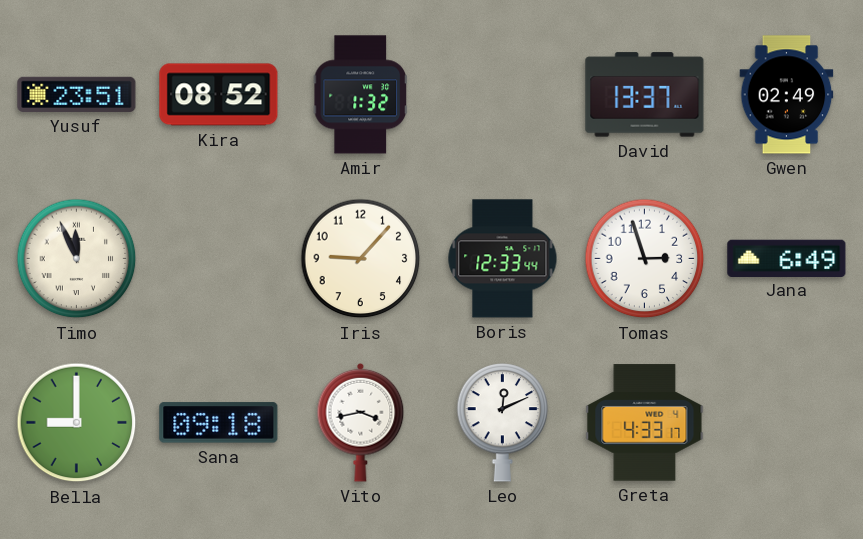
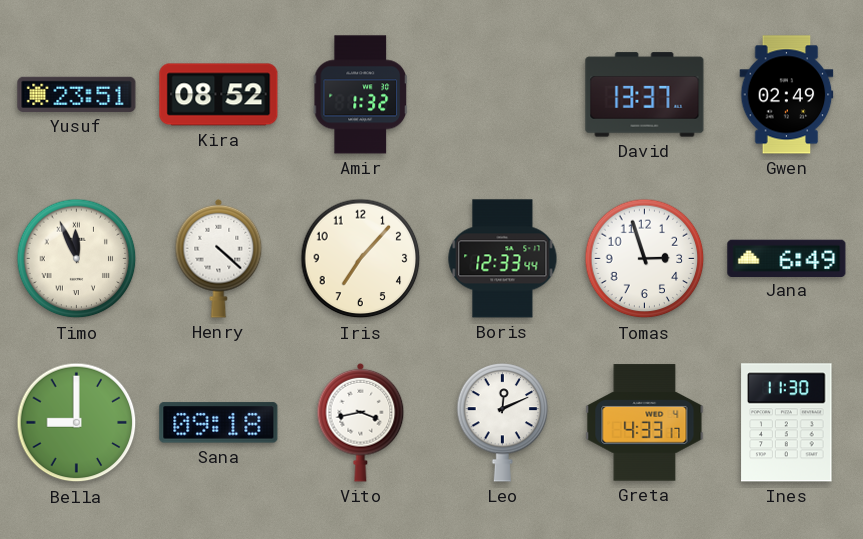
Henry: none -> 4:22
Iris: 9:07 -> 7:07
Ines: none -> 11:30
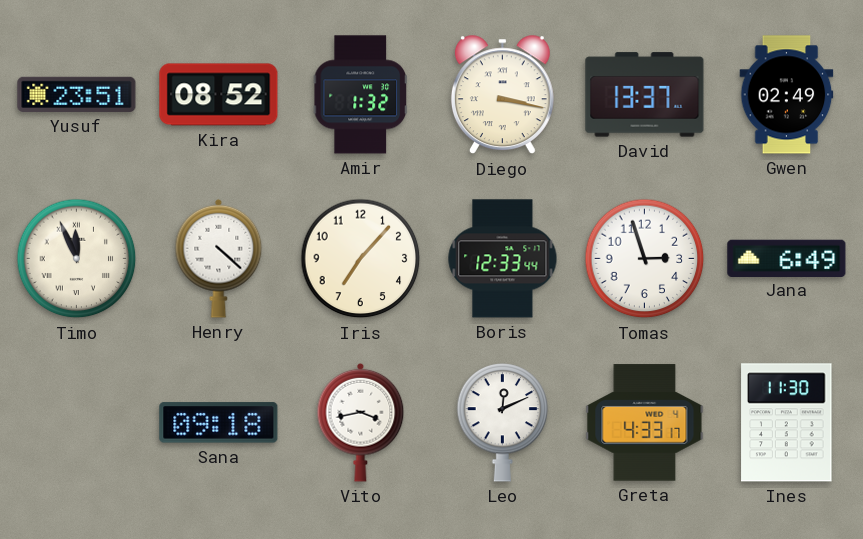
Diego: none -> 3:17
Bella: 9:00 -> none
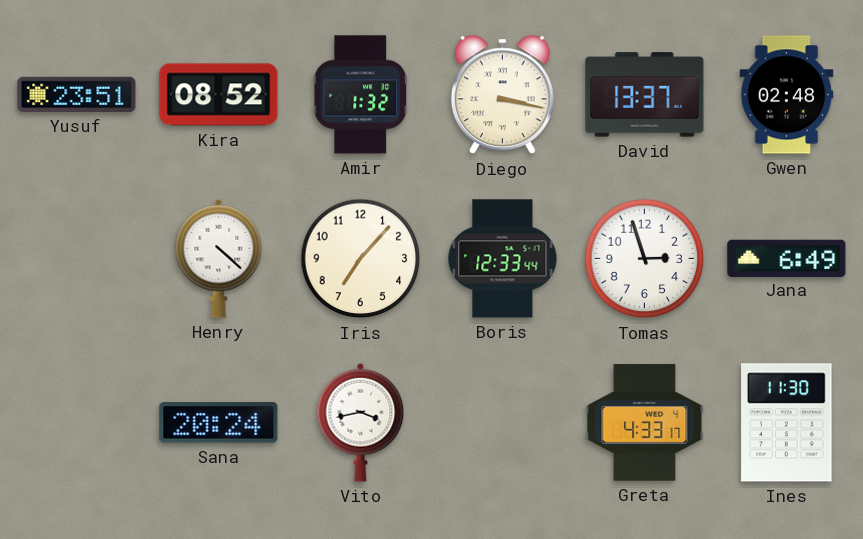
Gwen: 02:49 -> 02:48
Timo: 11:56 -> none
Sana: 09:18 -> 20:24
Leo: 12:11 -> none
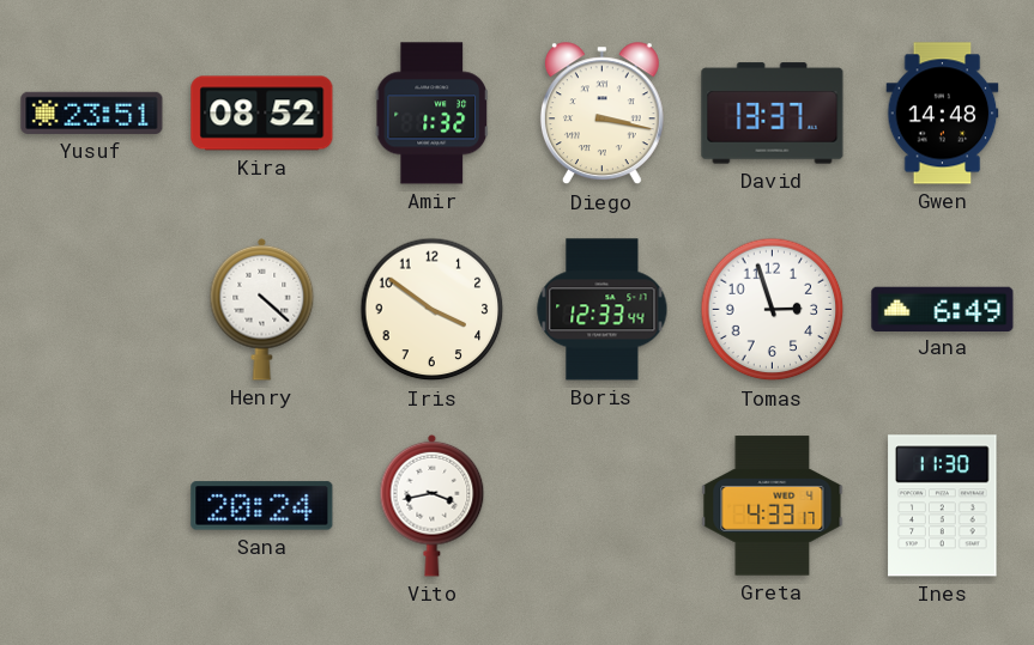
Gwen: 02:48 -> 14:48
Iris: 7:07 -> 3:51
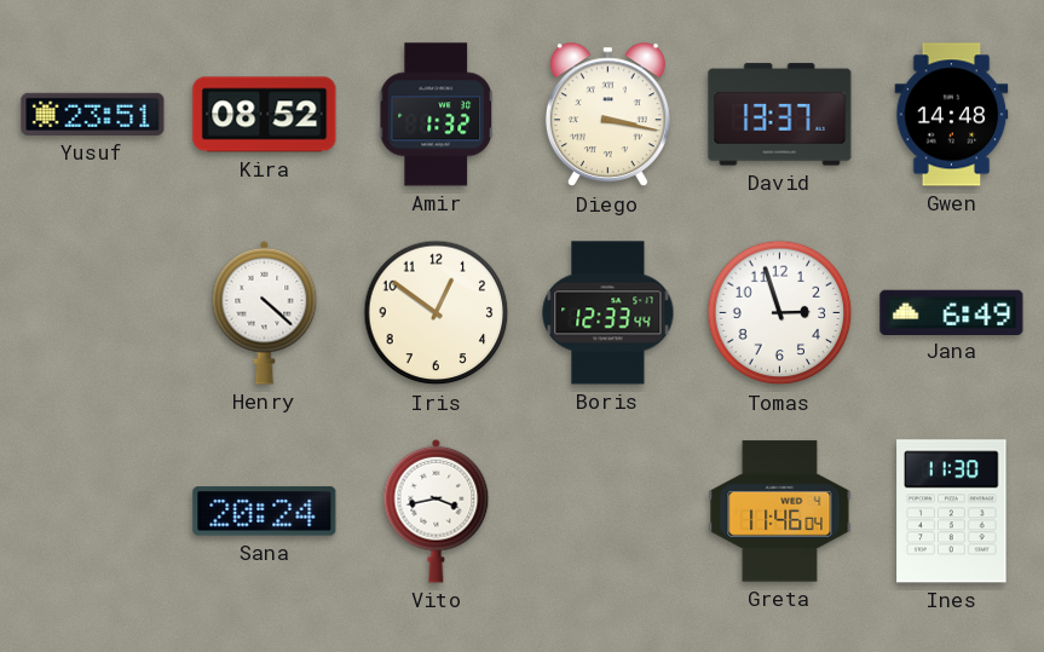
Iris: 3:51 -> 12:51
Greta: 4:33 -> 11:46
